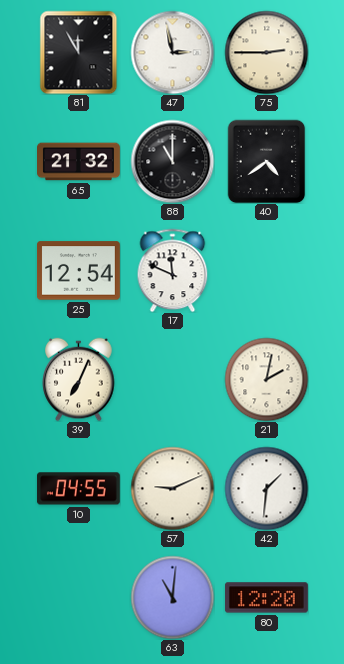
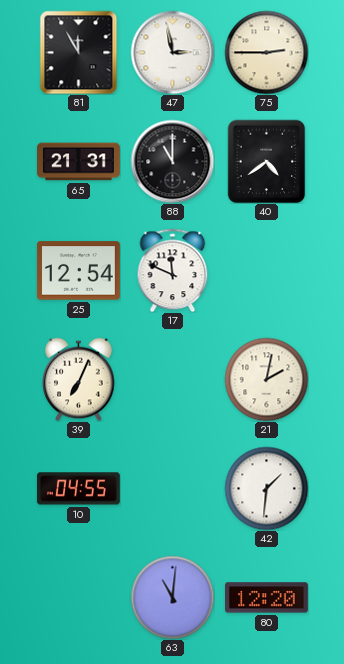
65: 21:32 -> 21:31
57: 9:11 -> none
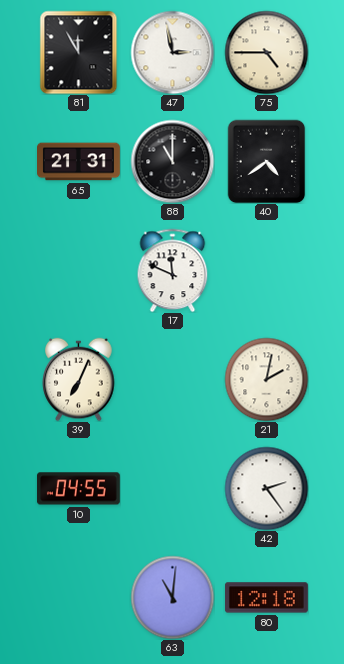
75: 2:45 -> 4:45
25: 12:54 -> none
42: 1:31 -> 2:24
80: 12:20 -> 12:18
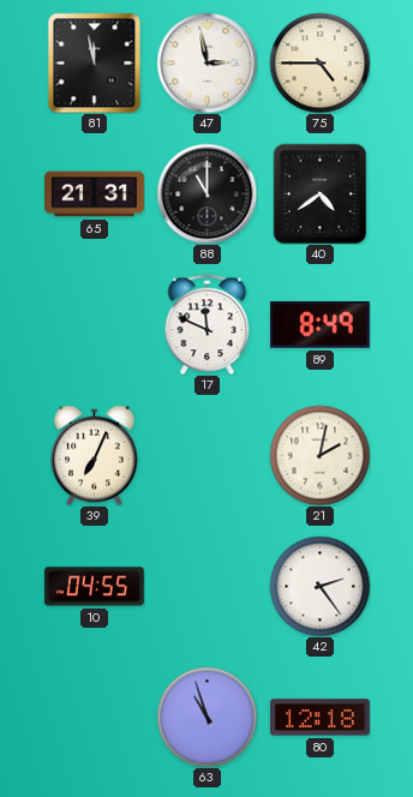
81: 11:55 -> 11:58
89: none -> 8:49
63: 11:01 -> 10:57
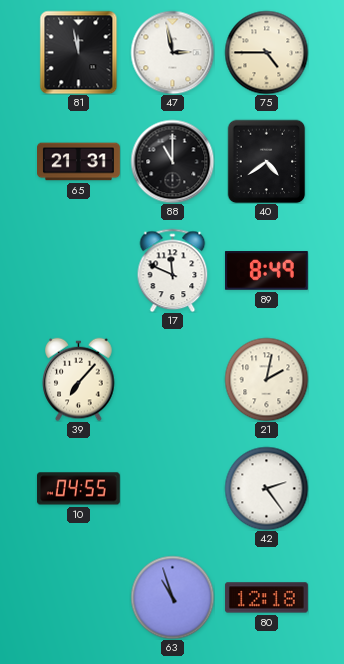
39: 7:04 -> 7:07
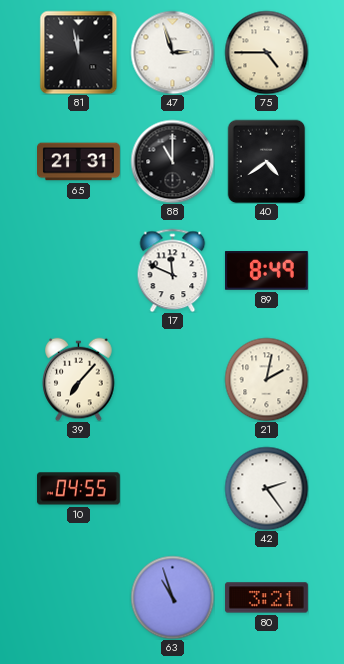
47: 2:58 -> 2:57
80: 12:18 -> 3:21
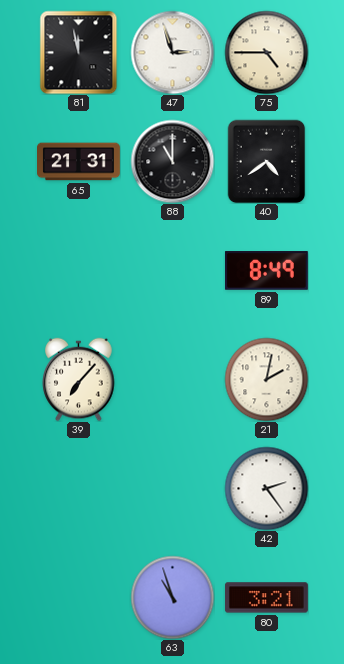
17: 11:49 -> none
10: 04:55 -> none
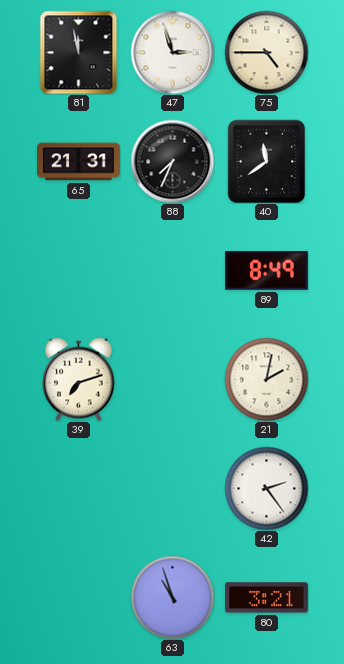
88: 11:00 -> 7:34
40: 4:39 -> 11:39
39: 7:07 -> 7:12
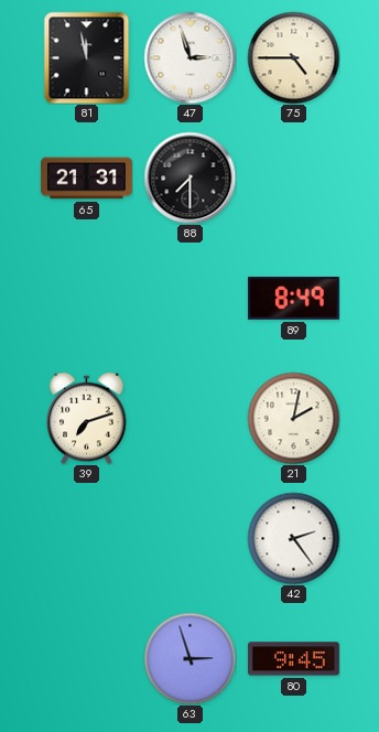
88: 7:34 -> 7:30
40: 11:39 -> none
63: 10:57 -> 2:57
80: 3:21 -> 9:45
